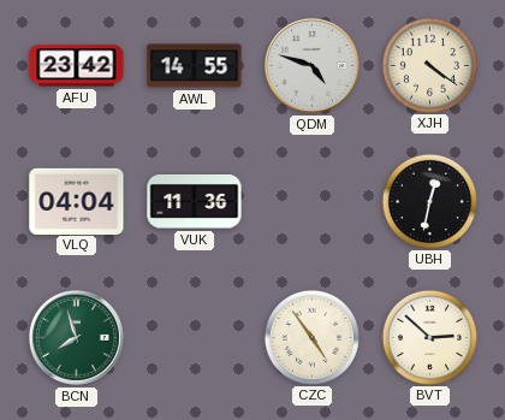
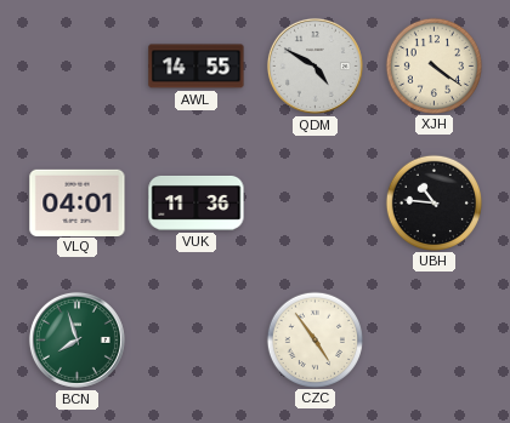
AFU: 23:42 -> none
QDM: 4:48 -> 4:50
VLQ: 04:04 -> 04:01
UBH: 12:32 -> 10:46
BVT: 2:52 -> none
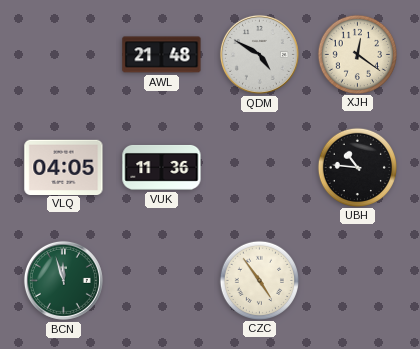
AWL: 14:55 -> 21:48
XJH: 4:21 -> 12:21
VLQ: 04:01 -> 04:05
BCN: 7:57 -> 11:57
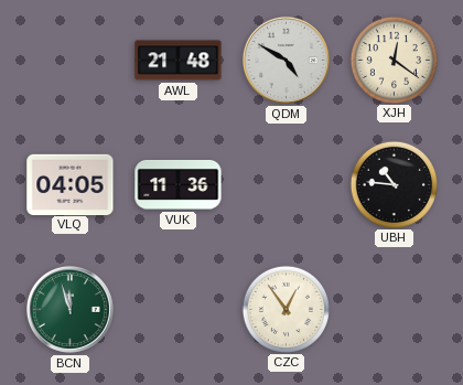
CZC: 4:54 -> 12:54
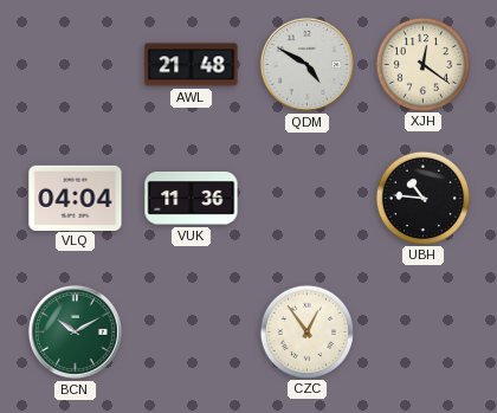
VLQ: 04:05 -> 04:04
BCN: 11:57 -> 10:10
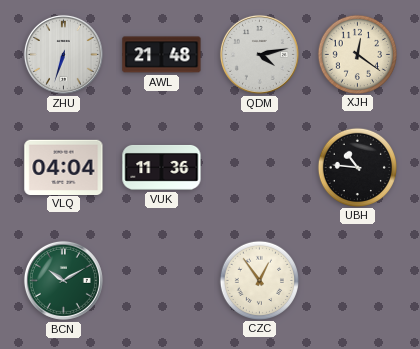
ZHU: none -> 6:33
QDM: 4:50 -> 4:13
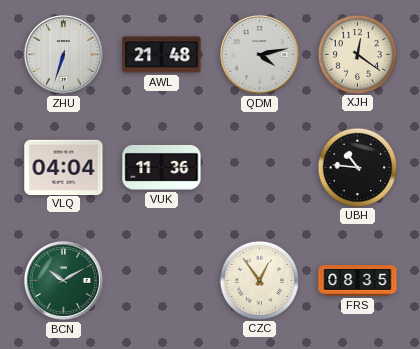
FRS: none -> 08:35
